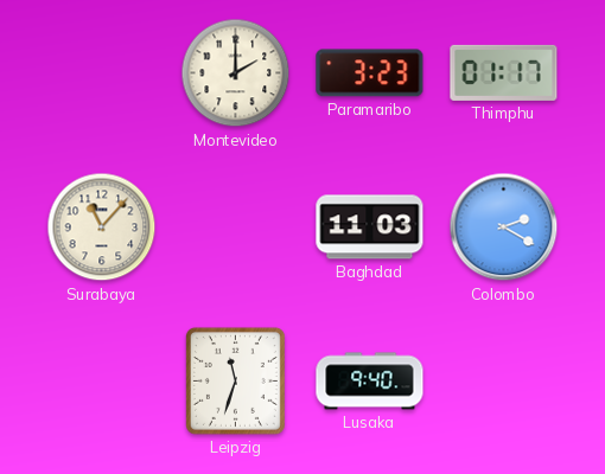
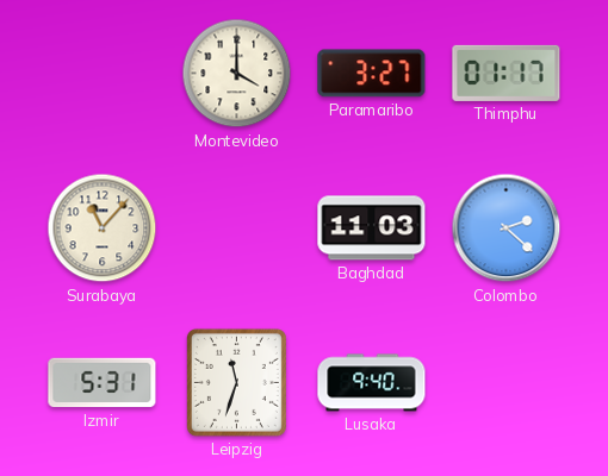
Montevideo: 2:00 -> 4:00
Paramaribo: 3:23 -> 3:27
Colombo: 2:20 -> 2:22
Izmir: none -> 5:31
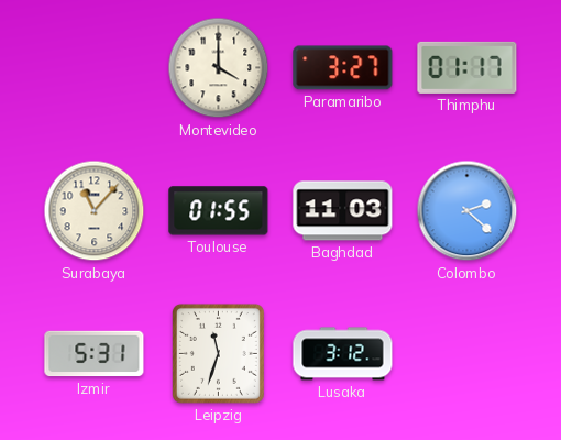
Toulouse: none -> 01:55
Lusaka: 9:40 -> 3:12
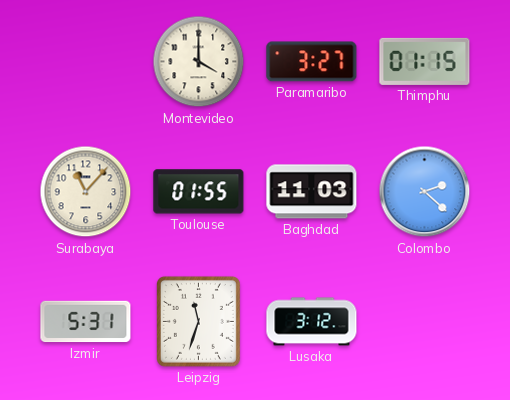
Thimphu: 01:17 -> 01:15
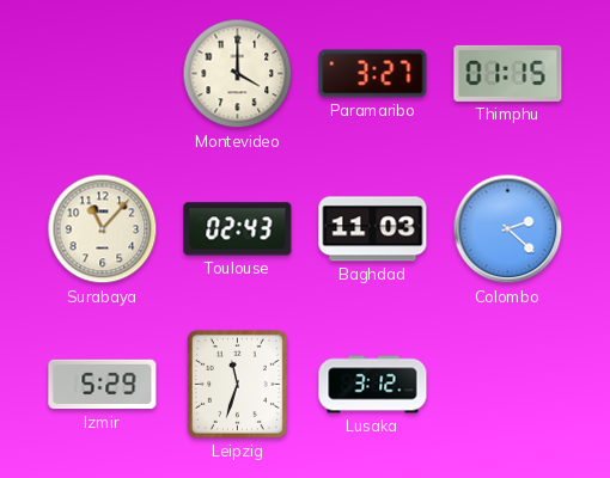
Toulouse: 01:55 -> 02:43
Izmir: 5:31 -> 5:29
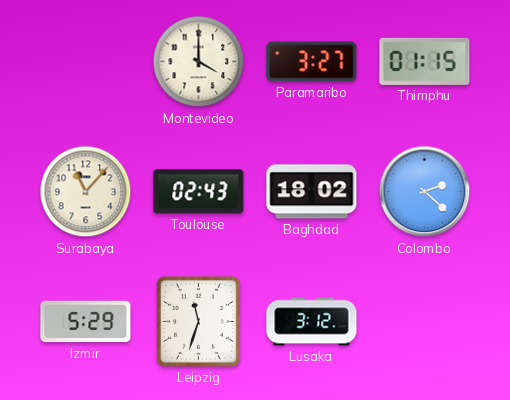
Baghdad: 11:03 -> 18:02
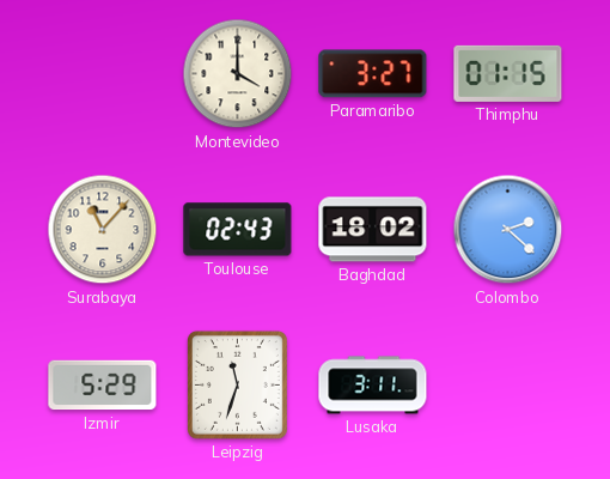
Lusaka: 3:12 -> 3:11
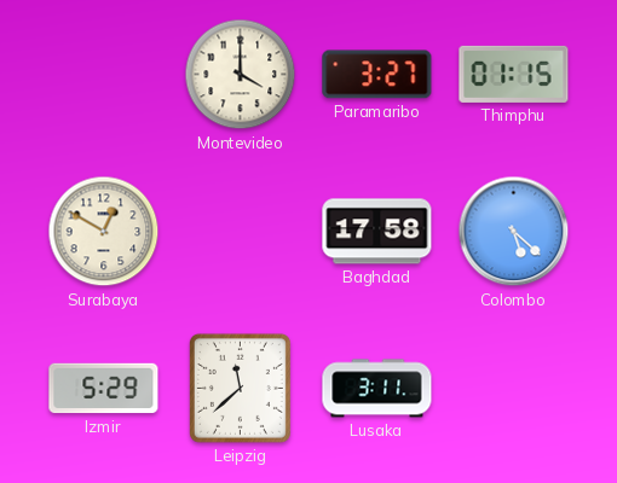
Surabaya: 11:07 -> 12:50
Toulouse: 02:43 -> none
Baghdad: 18:02 -> 17:58
Colombo: 2:22 -> 5:22
Leipzig: 11:33 -> 11:38
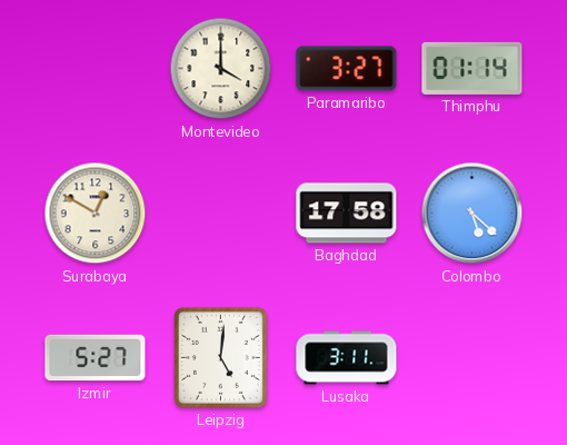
Thimphu: 01:15 -> 01:14
Izmir: 5:29 -> 5:27
Leipzig: 11:38 -> 5:01
